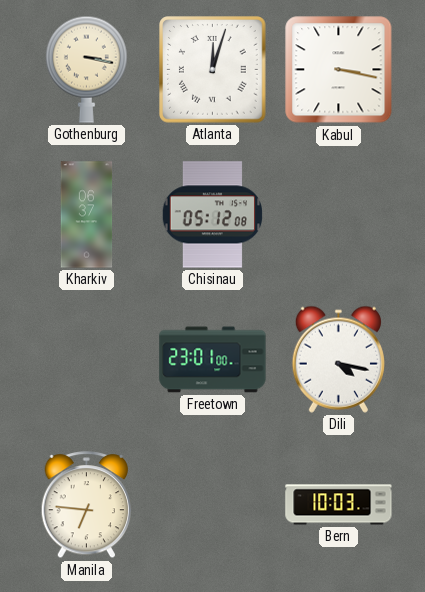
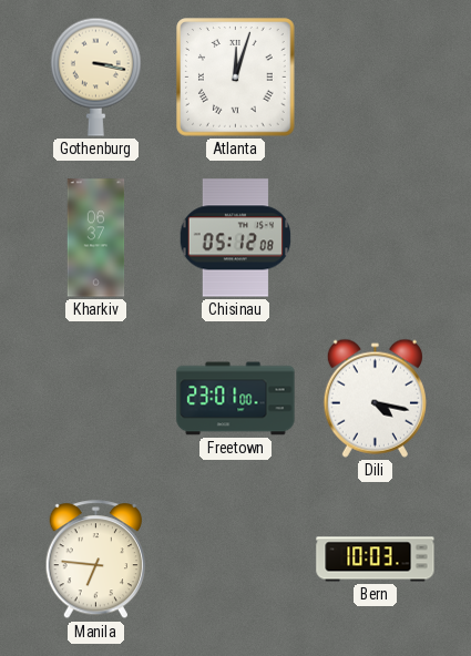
Kabul: 3:17 -> none
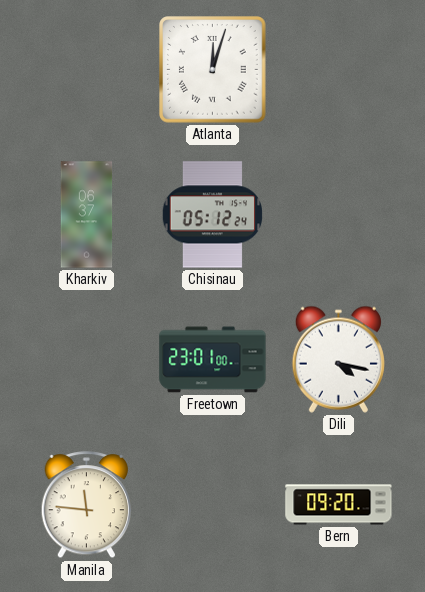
Gothenburg: 3:17 -> none
Chisinau: 05:12:08 -> 05:12:24
Manila: 6:46 -> 11:46
Bern: 10:03 -> 09:20
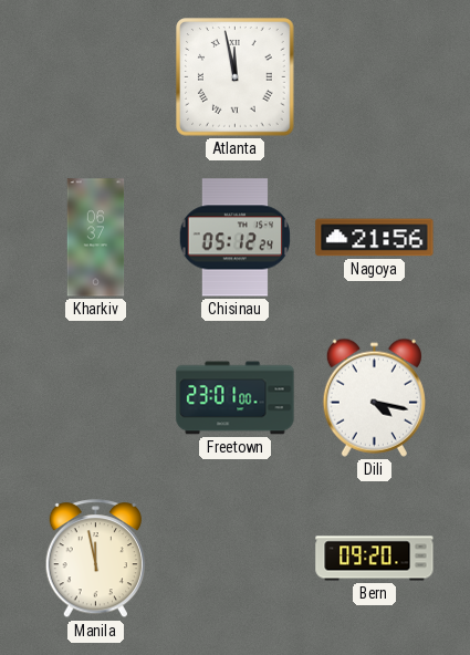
Atlanta: 12:03 -> 11:58
Nagoya: none -> 21:56
Manila: 11:46 -> 11:58
